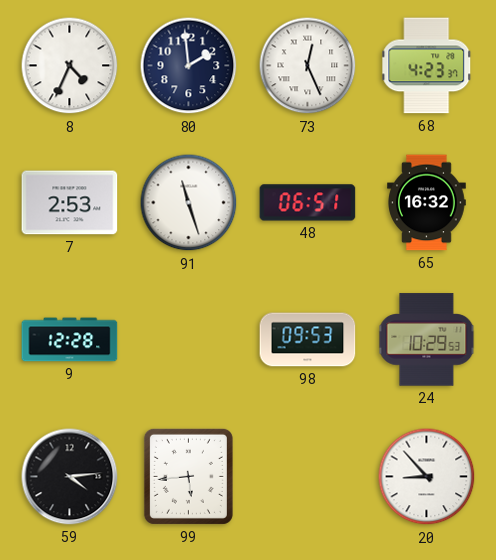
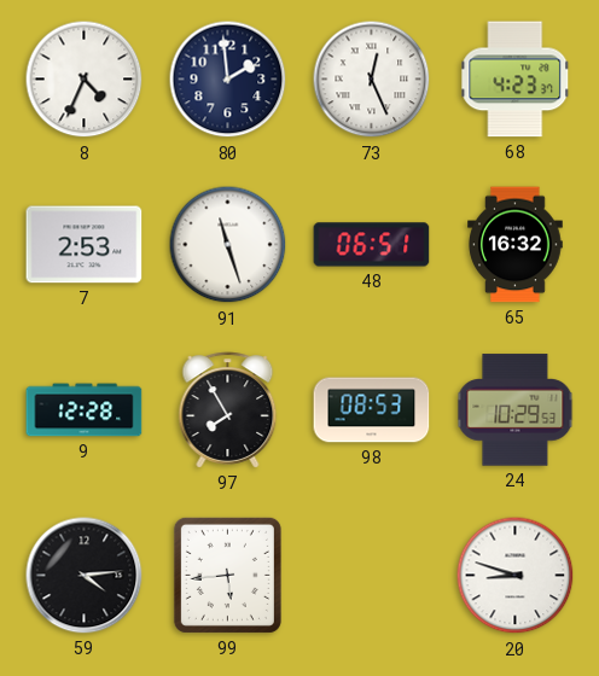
97: none -> 7:55
98: 09:53 -> 08:53
20: 8:53 -> 8:48
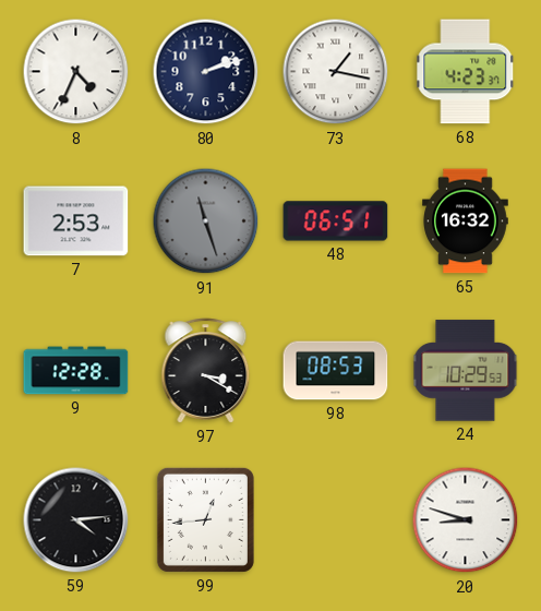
80: 1:59 -> 2:12
73: 12:26 -> 1:17
91 dial: white -> grey
97: 7:55 -> 3:20
99: 5:44 -> 12:44
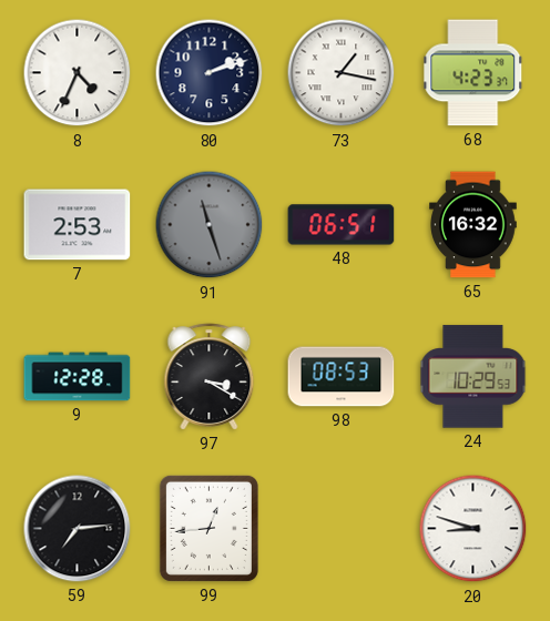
59: 4:14 -> 7:14
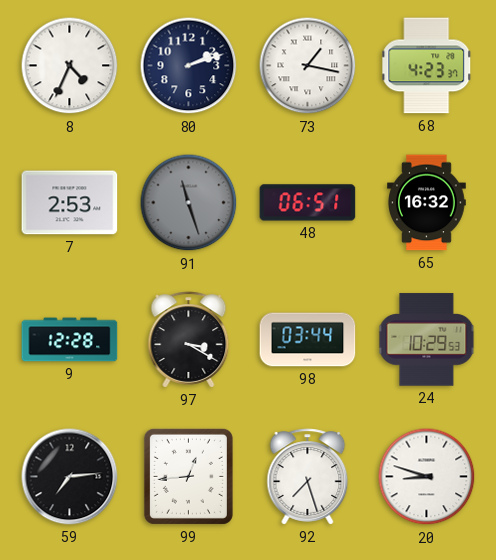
98: 08:53 -> 03:44
92: none -> 7:27
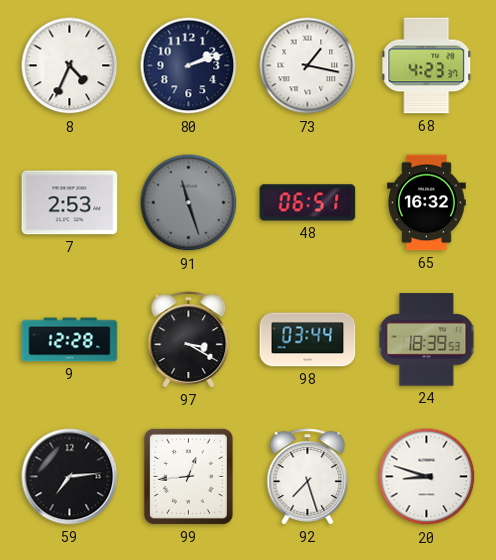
24: 10:29 -> 18:39
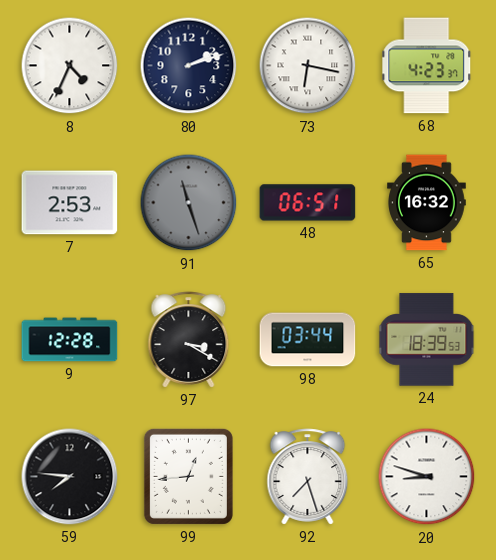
73: 1:17 -> 6:17
59: 7:14 -> 7:46
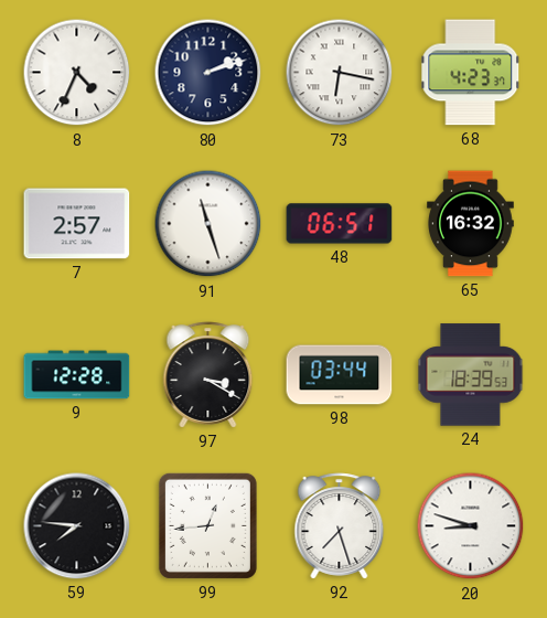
7: 2:53 -> 2:57
91 dial: grey -> white
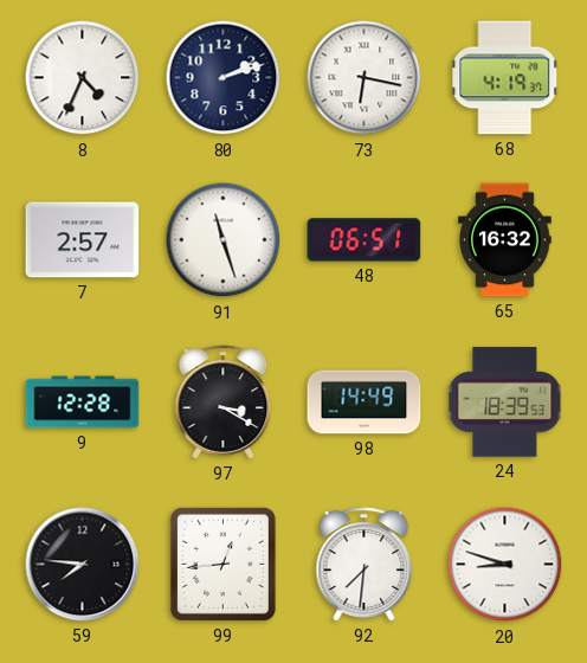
68: 4:23 -> 4:19
98: 03:44 -> 14:49
92: 7:27 -> 7:31
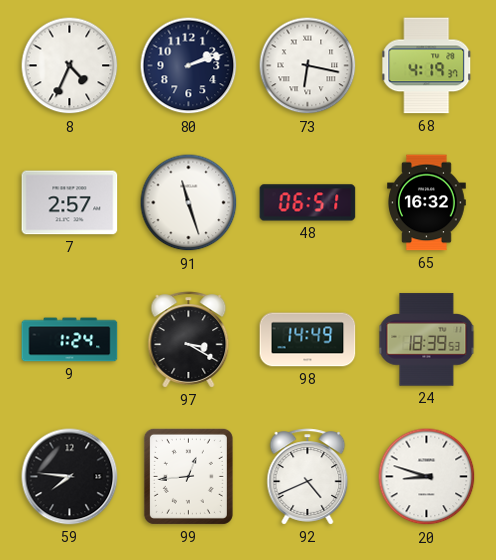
9: 12:28 -> 1:24
92: 7:31 -> 4:41
